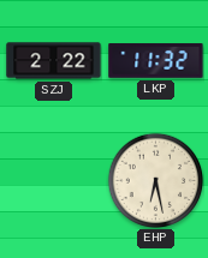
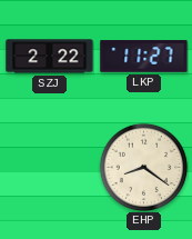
LKP: 11:32 -> 11:27
EHP: 6:28 -> 8:21
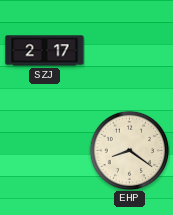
SZJ: 2:22 -> 2:17
LKP: 11:27 -> none
